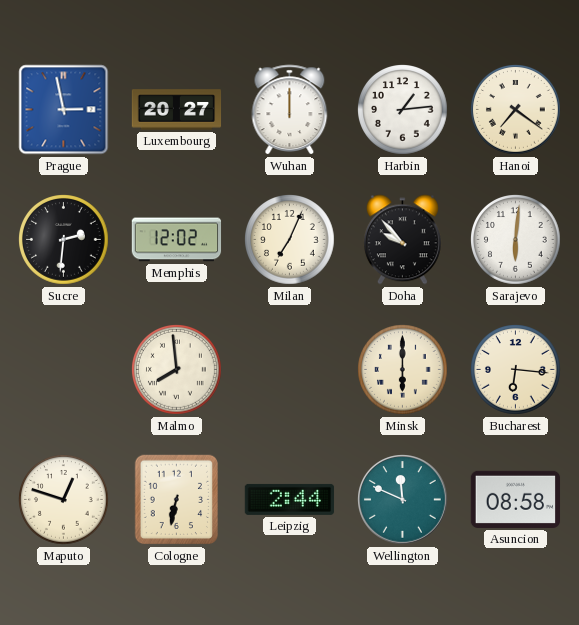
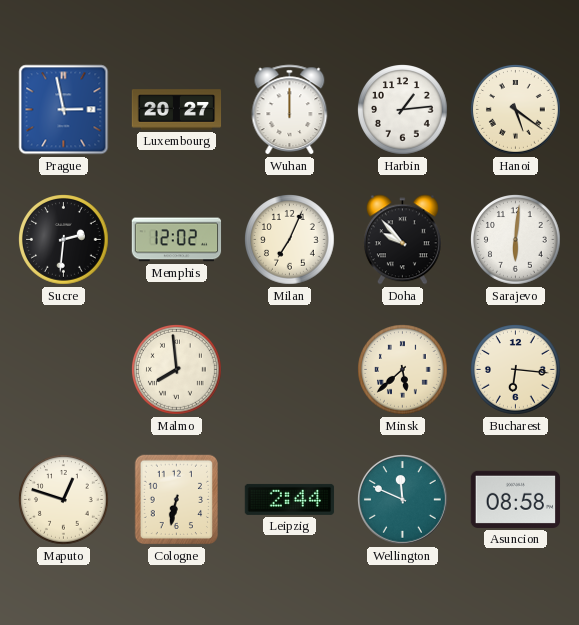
Hanoi: 7:21 -> 5:21
Minsk: 6:00 -> 5:38
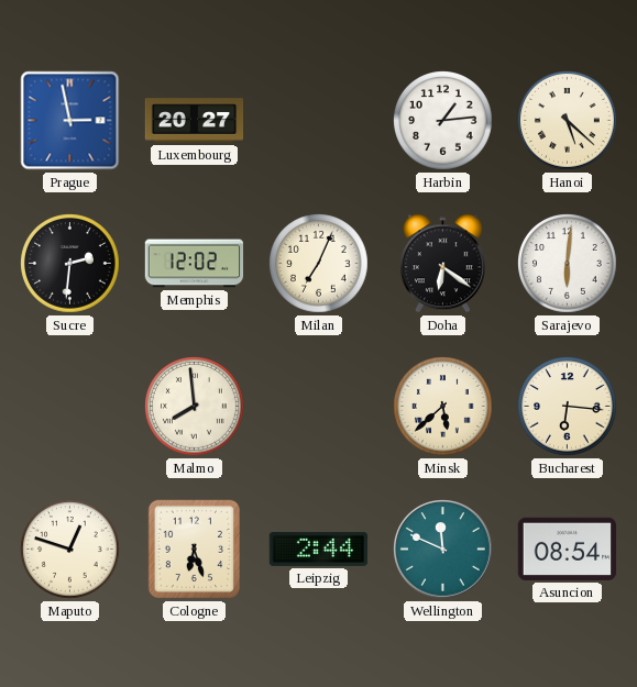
Wuhan: 12:00 -> none
Hanoi: 5:21 -> 5:22
Doha: 9:53 -> 6:21
Cologne: 6:32 -> 6:27
Asuncion: 08:58 -> 08:54
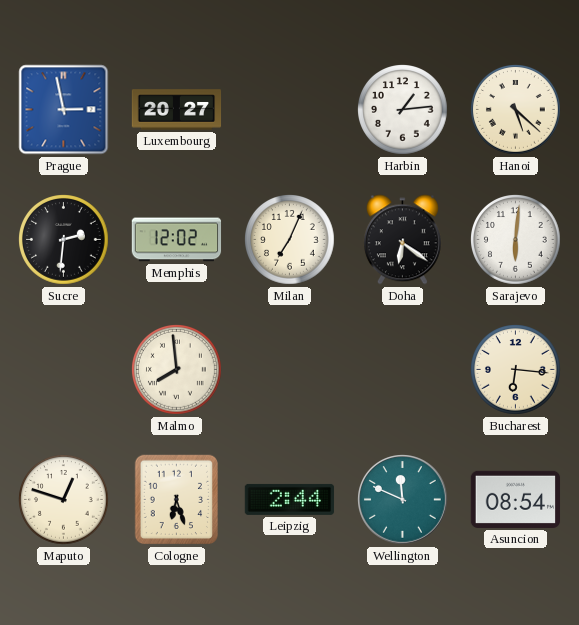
Minsk: 5:38 -> none
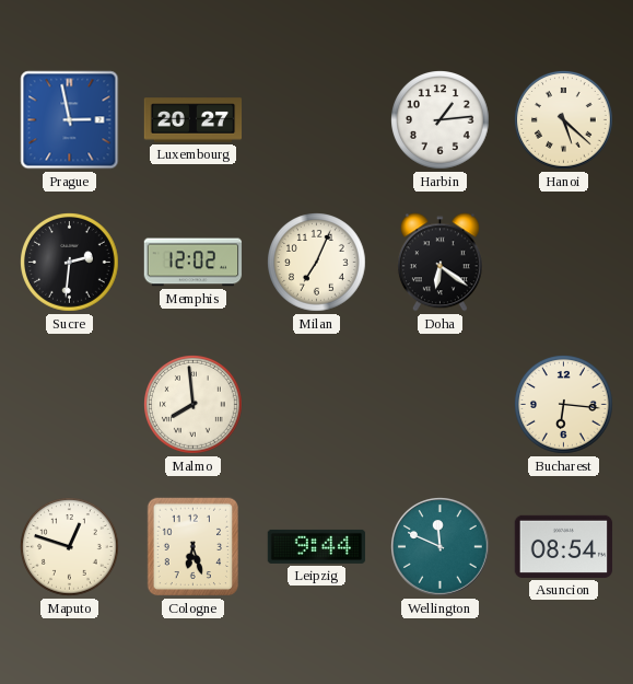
Sarajevo: 6:01 -> none
Leipzig: 2:44 -> 9:44
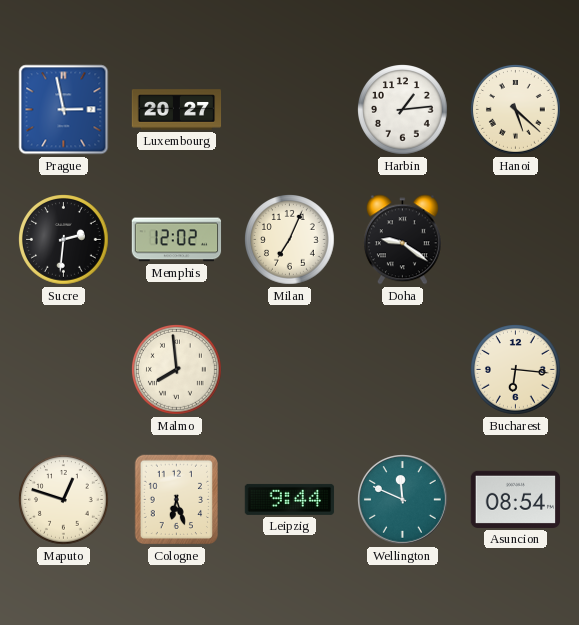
Doha: 6:21 -> 9:21
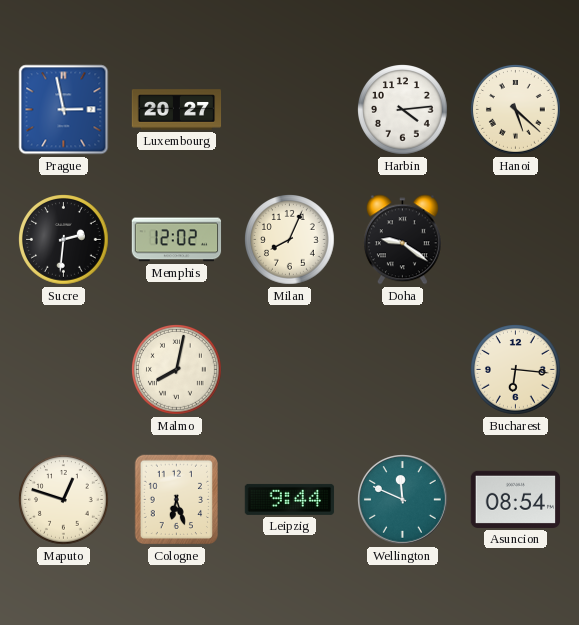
Harbin: 1:14 -> 4:14
Milan: 7:04 -> 8:04
Malmo: 7:59 -> 8:02
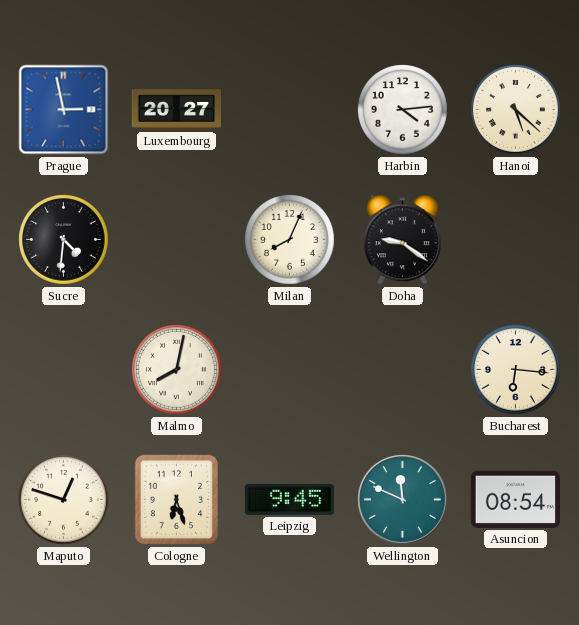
Sucre: 2:31 -> 4:31
Memphis: 12:02 -> none
Leipzig: 9:44 -> 9:45
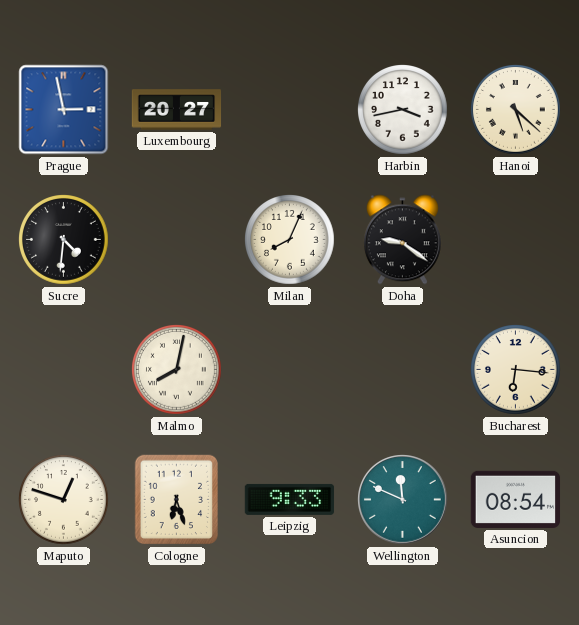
Harbin: 4:14 -> 3:43
Leipzig: 9:45 -> 9:33
